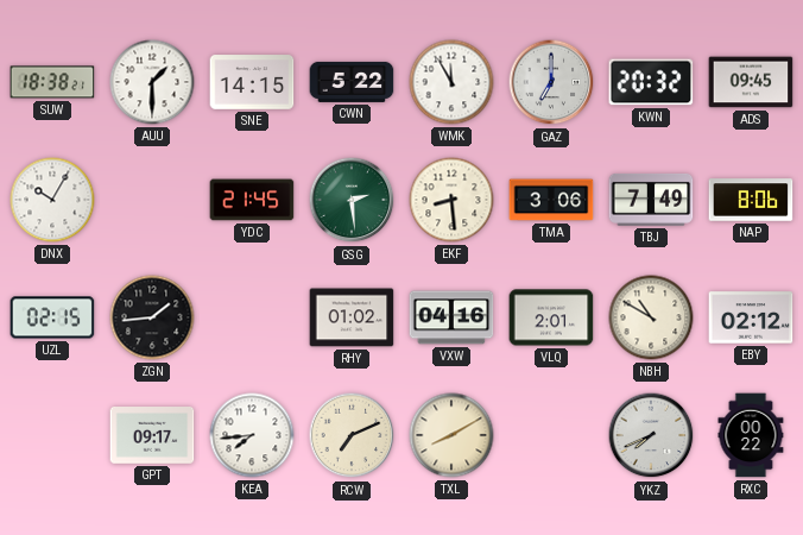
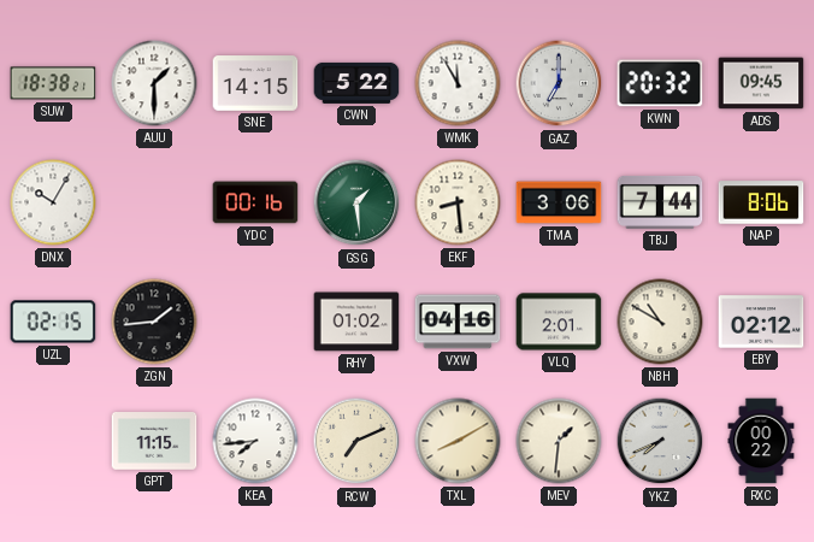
YDC: 21:45 -> 00:16
GSG: 2:29 -> 1:29
TBJ: 7:49 -> 7:44
GPT: 09:17 -> 11:15
MEV: none -> 1:31
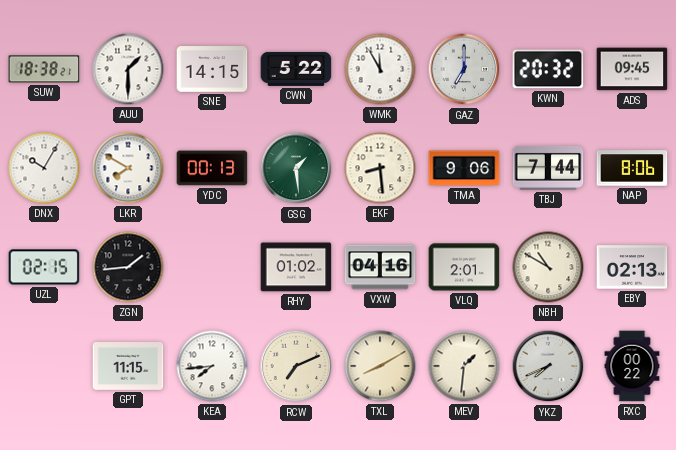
LKR: none -> 7:50
YDC: 00:16 -> 00:13
TMA: 3:06 -> 9:06
EBY: 02:12 -> 02:13
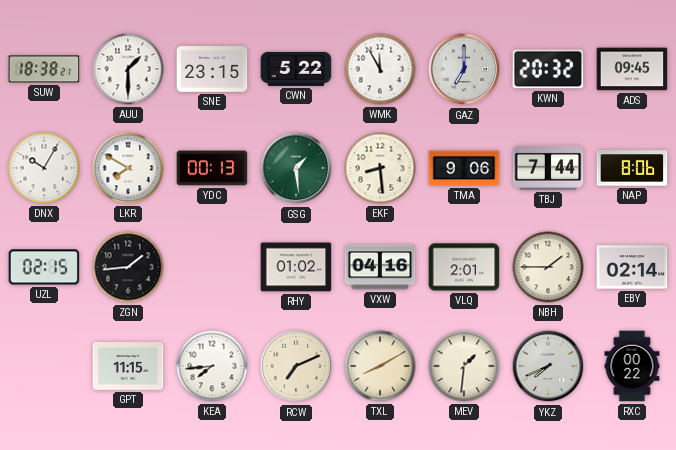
SNE: 14:15 -> 23:15
NBH: 10:50 -> 1:45
EBY: 02:13 -> 02:14
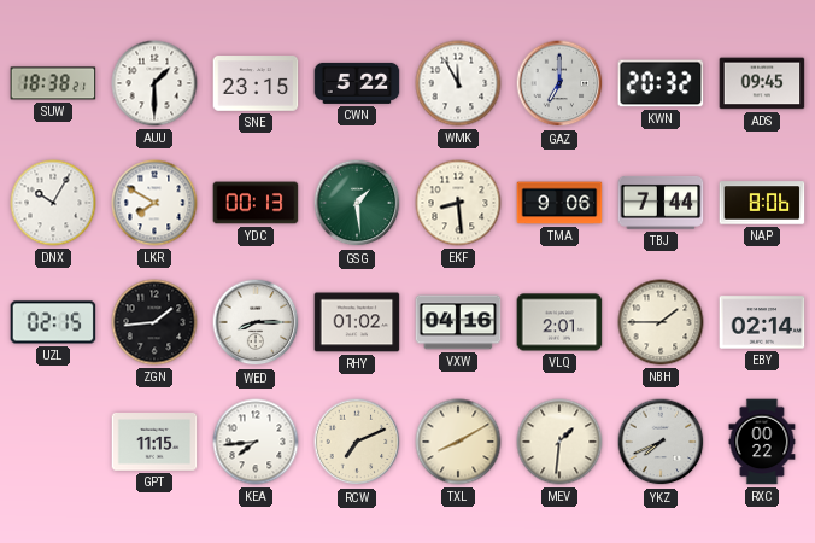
WED: none -> 8:15
